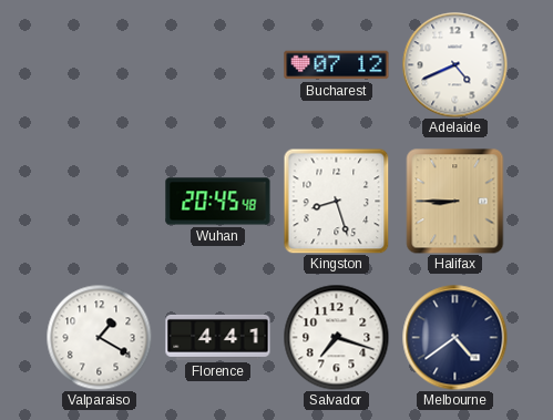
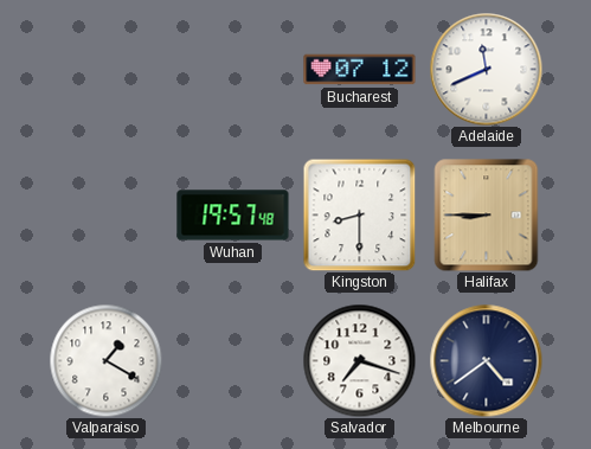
Adelaide: 4:41 -> 11:41
Wuhan: 20:45 -> 19:57
Kingston: 8:27 -> 8:30
Florence: 4:41 -> none
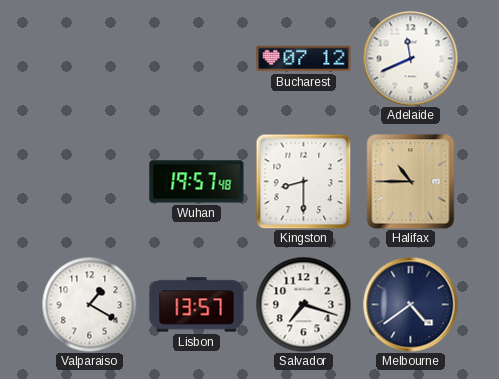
Halifax: 8:45 -> 10:45
Lisbon: none -> 13:57
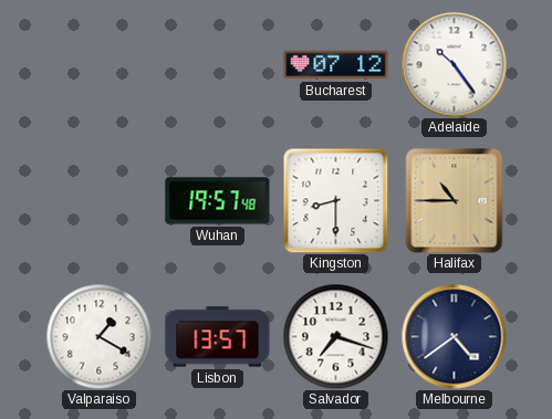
Adelaide: 11:41 -> 10:24
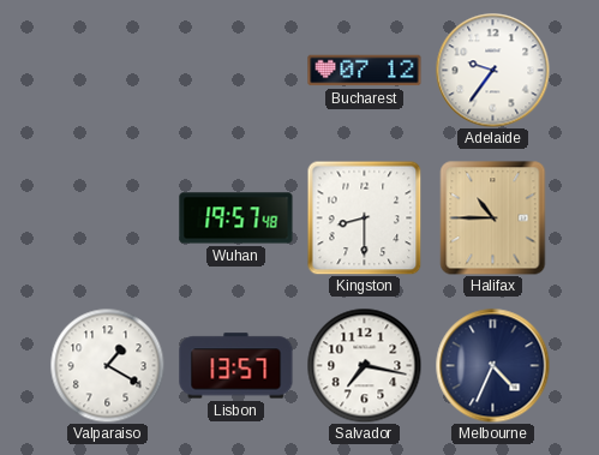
Adelaide: 10:24 -> 9:36
Salvador: 7:18 -> 7:17
Melbourne: 4:39 -> 4:34
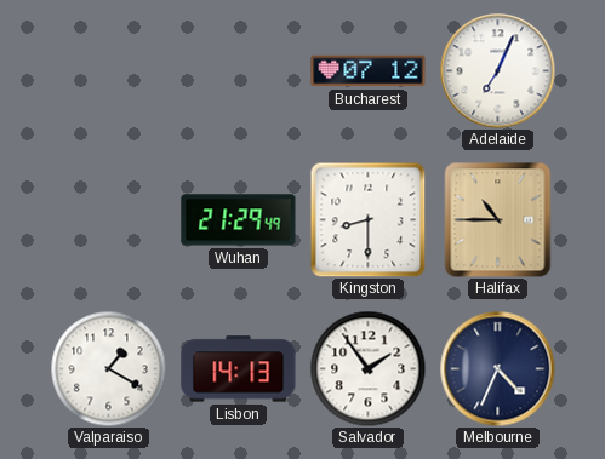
Adelaide: 9:36 -> 7:04
Wuhan: 19:57 -> 21:29
Lisbon: 13:57 -> 14:13
Salvador: 7:17 -> 1:54
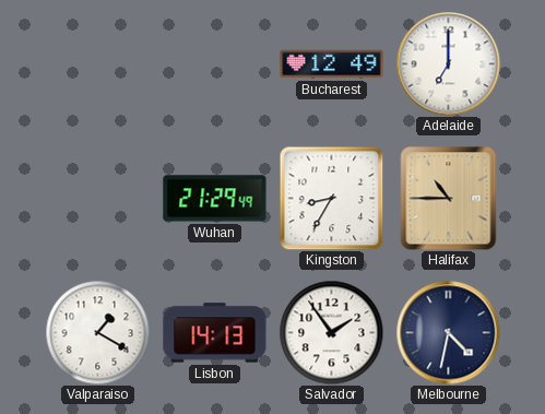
Bucharest: 07:12 -> 12:49
Adelaide: 7:04 -> 7:00
Kingston: 8:30 -> 8:35
Melbourne: 4:34 -> 4:32
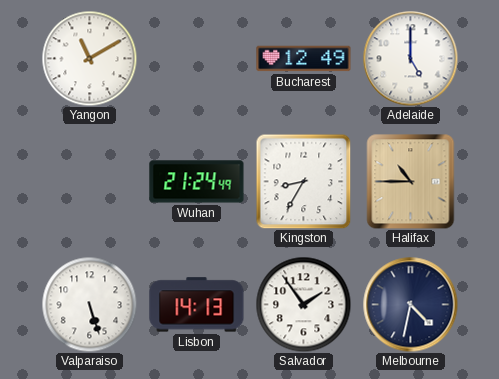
Yangon: none -> 11:10
Adelaide: 7:00 -> 5:00
Wuhan: 21:29 -> 21:24
Valparaiso: 1:20 -> 5:27
